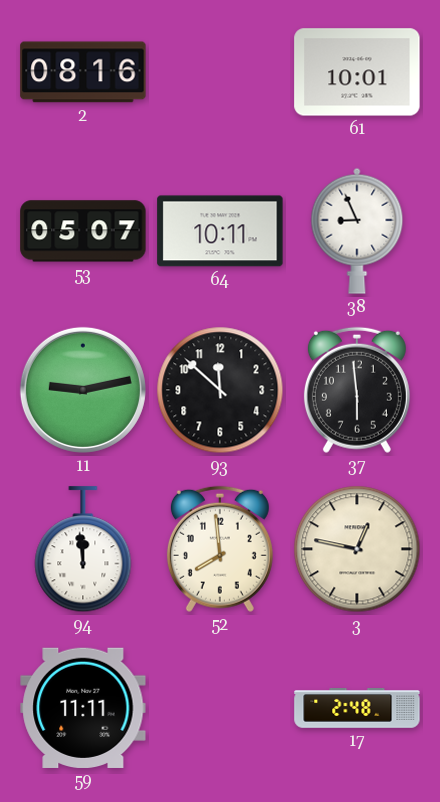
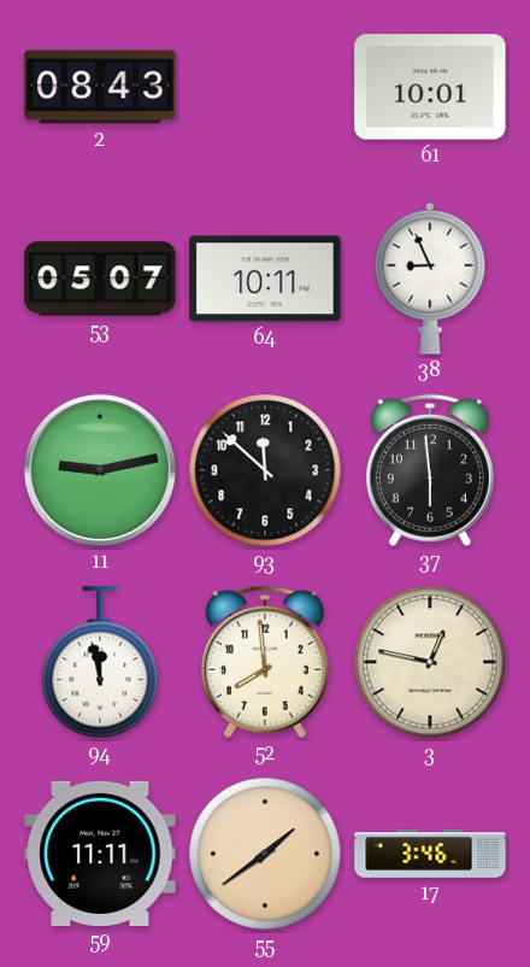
2: 08:16 -> 08:43
94: 11:59 -> 11:58
55: none -> 1:39
17: 2:48 -> 3:46
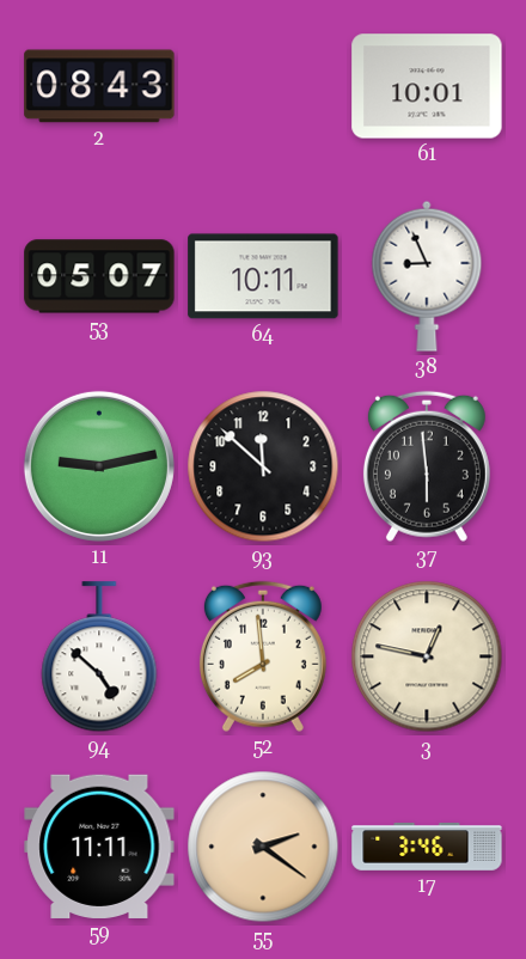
94: 11:58 -> 4:52
55: 1:39 -> 2:21
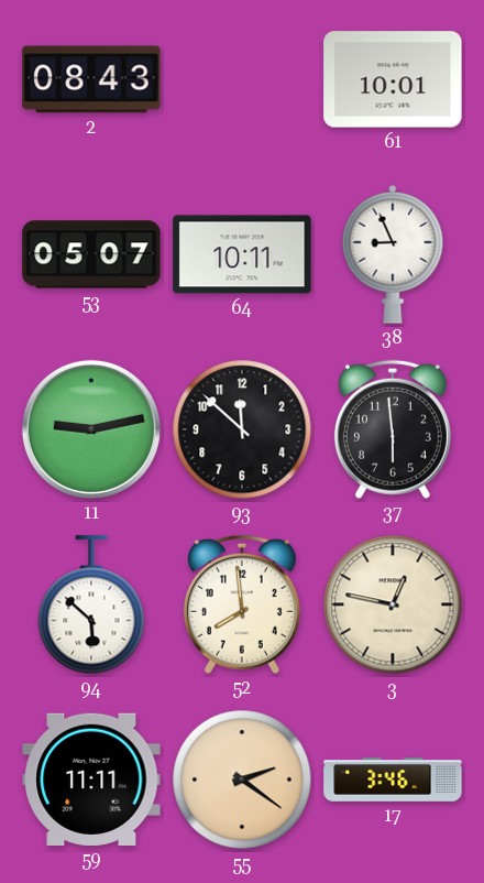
94: 4:52 -> 5:52
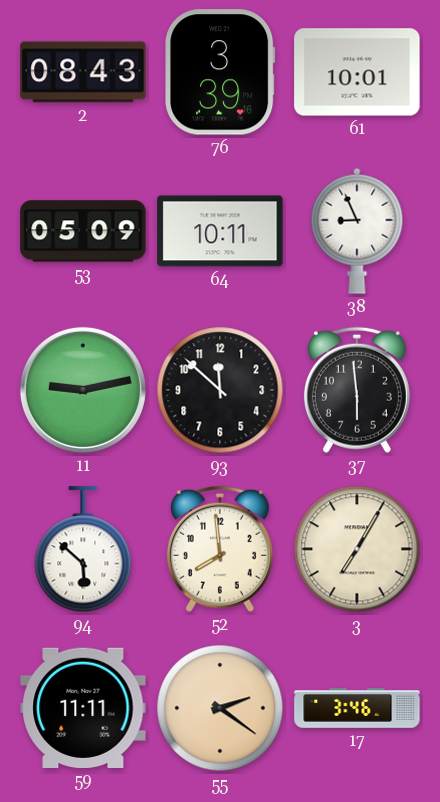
76: none -> 3:39
53: 05:07 -> 05:09
3: 12:47 -> 7:05
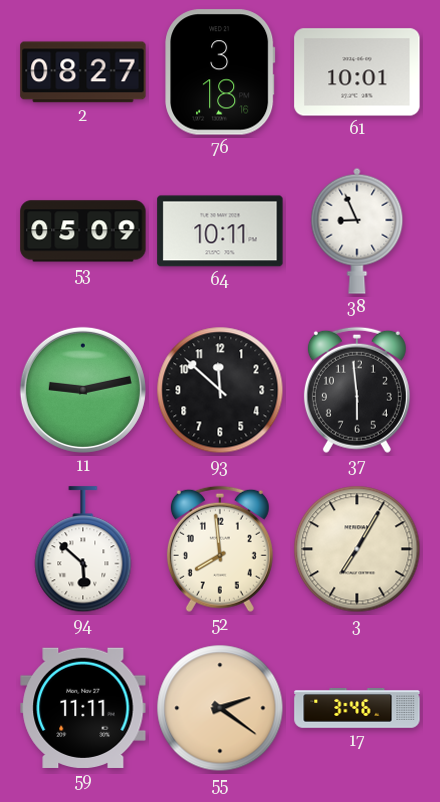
2: 08:43 -> 08:27
76: 3:39 -> 3:18
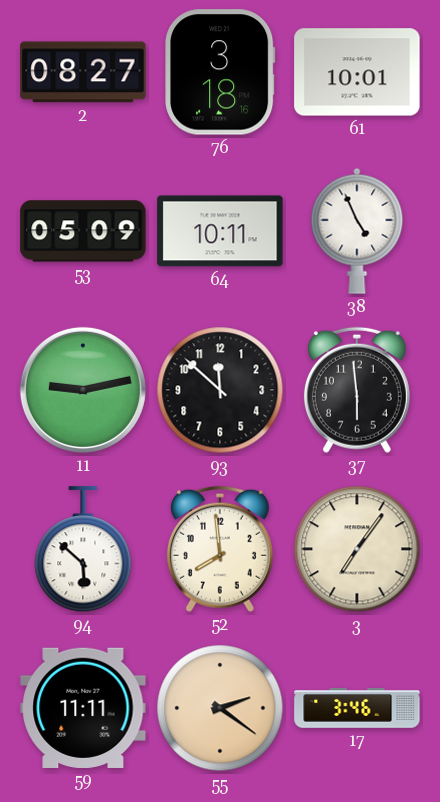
38: 8:56 -> 4:56
3: 7:05 -> 7:06
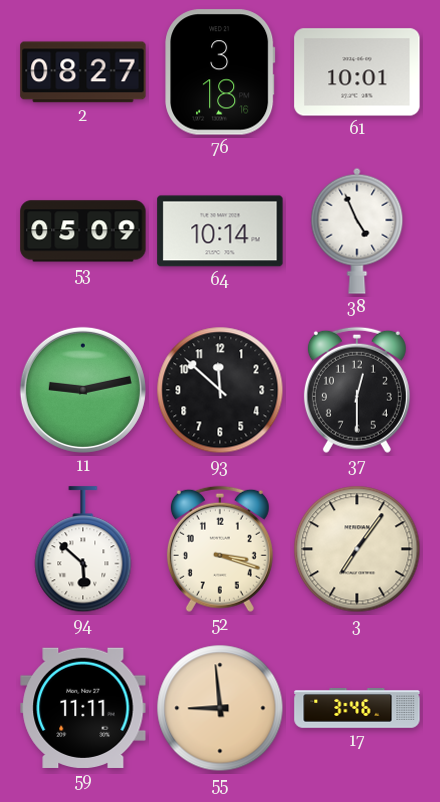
64: 10:11 -> 10:14
37: 5:59 -> 12:30
52: 7:59 -> 3:18
55: 2:21 -> 8:59
